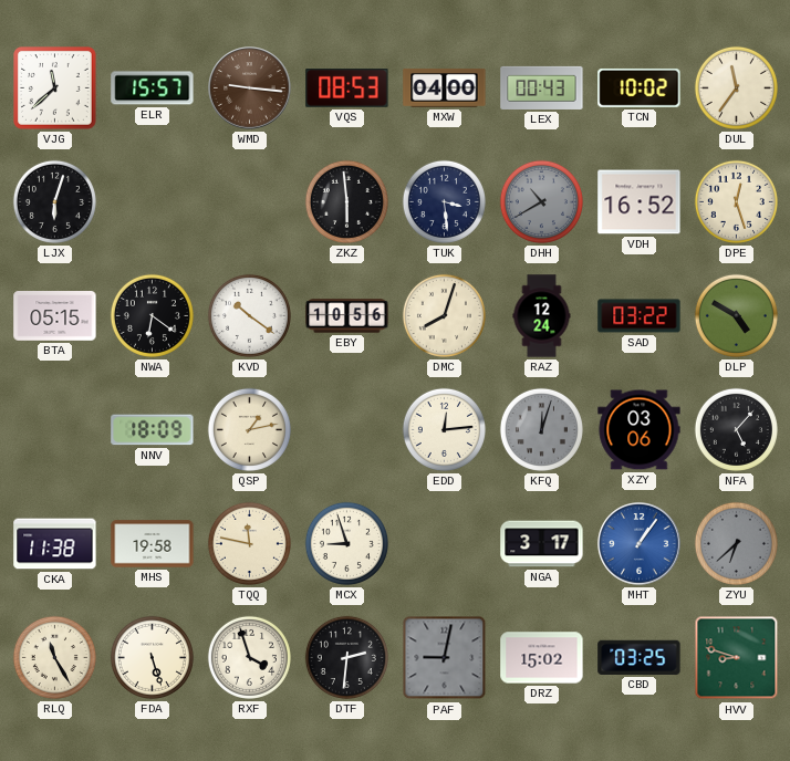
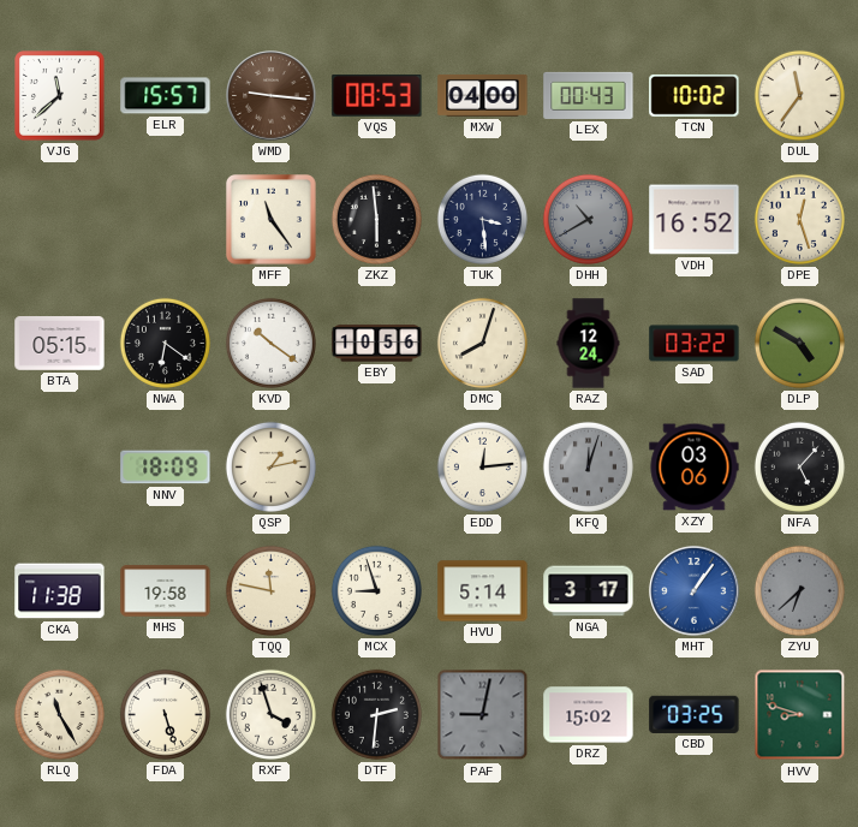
LJX: 6:03 -> none
MFF: none -> 11:24
HVU: none -> 5:14
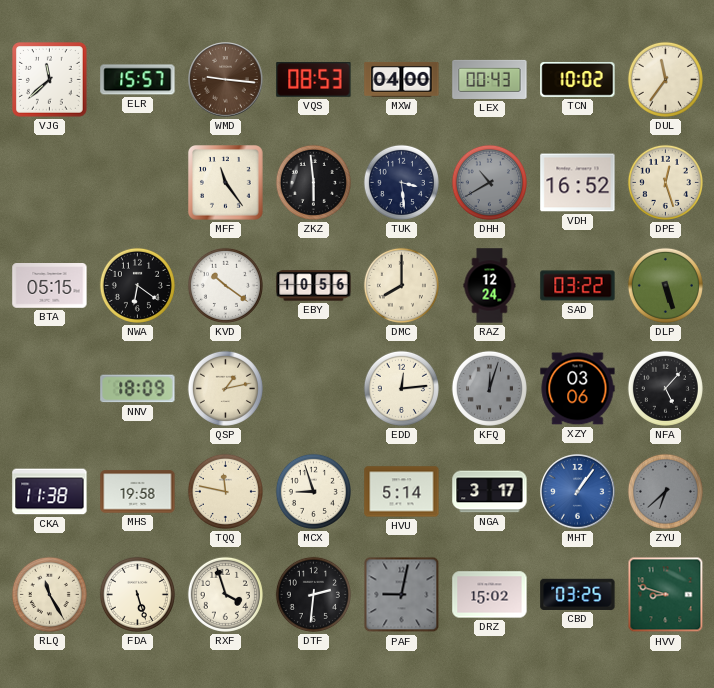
DMC: 8:03 -> 8:00
DLP: 4:50 -> 5:27
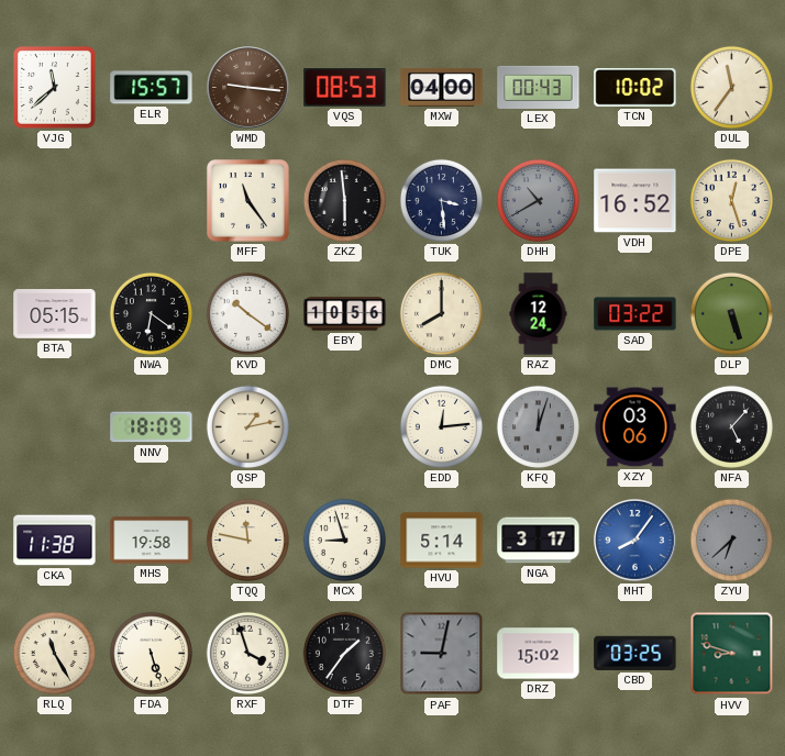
MHT: 1:06 -> 8:06
DTF: 2:31 -> 1:36
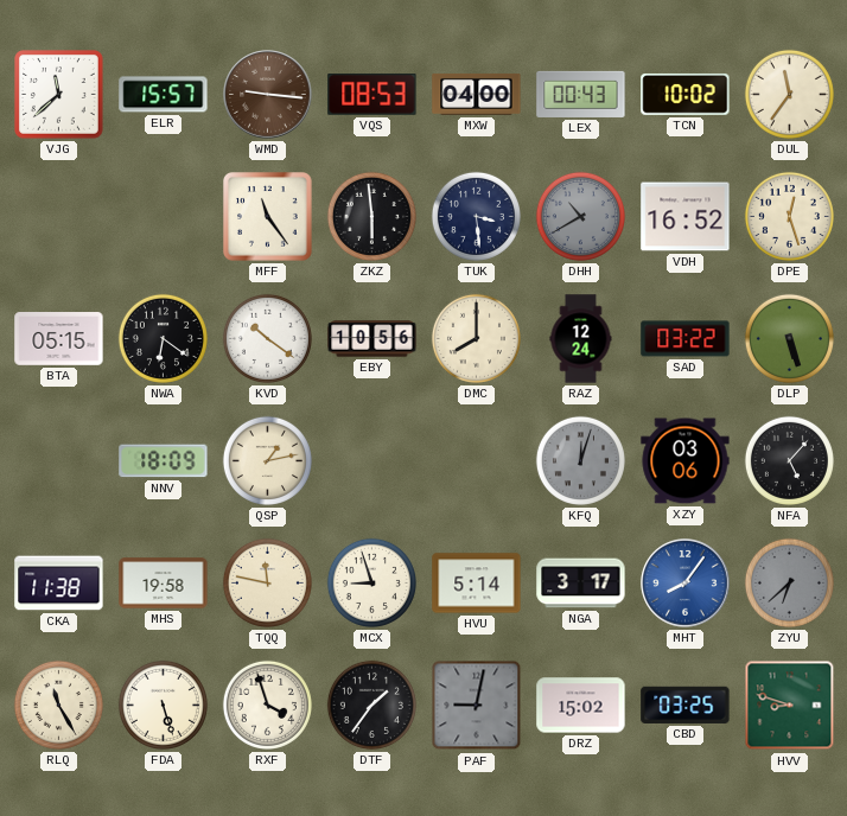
EDD: 12:14 -> none
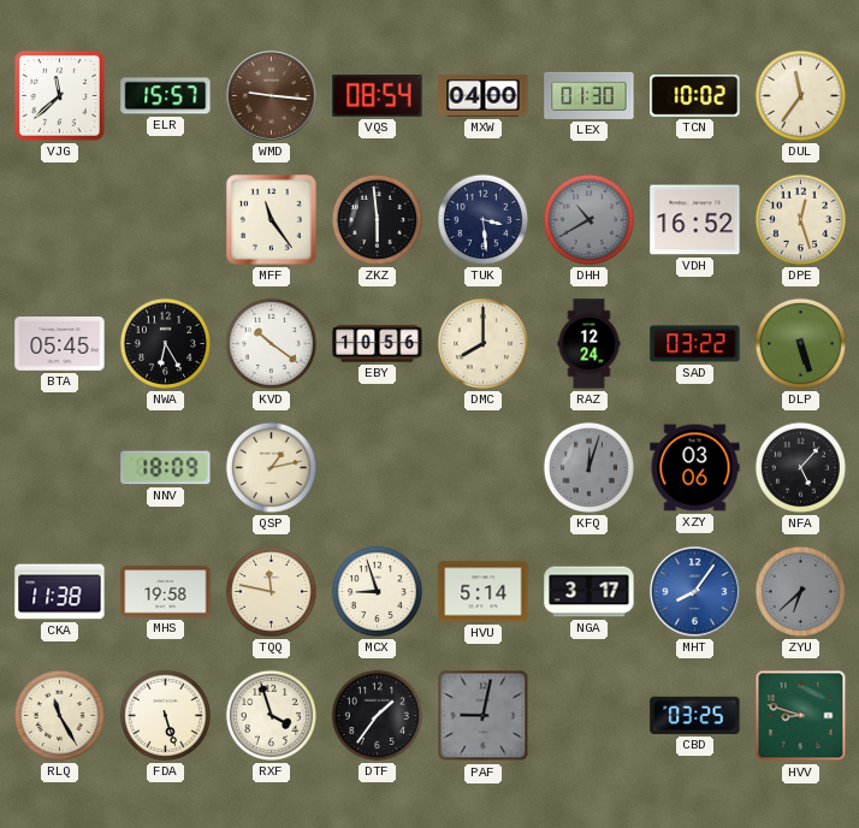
VQS: 08:53 -> 08:54
LEX: 00:43 -> 01:30
BTA: 05:15 -> 05:45
NWA: 6:21 -> 6:25
DRZ: 15:02 -> none
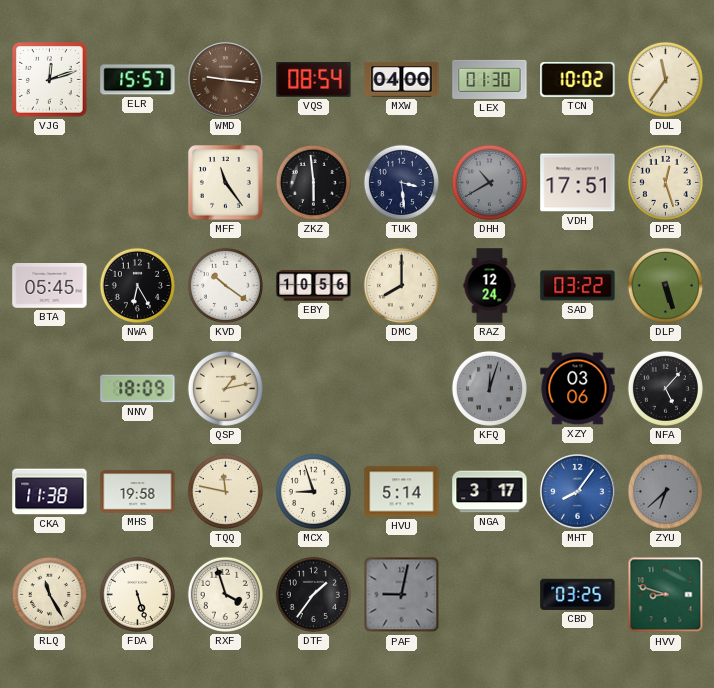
VJG: 11:38 -> 12:12
VDH: 16:52 -> 17:51
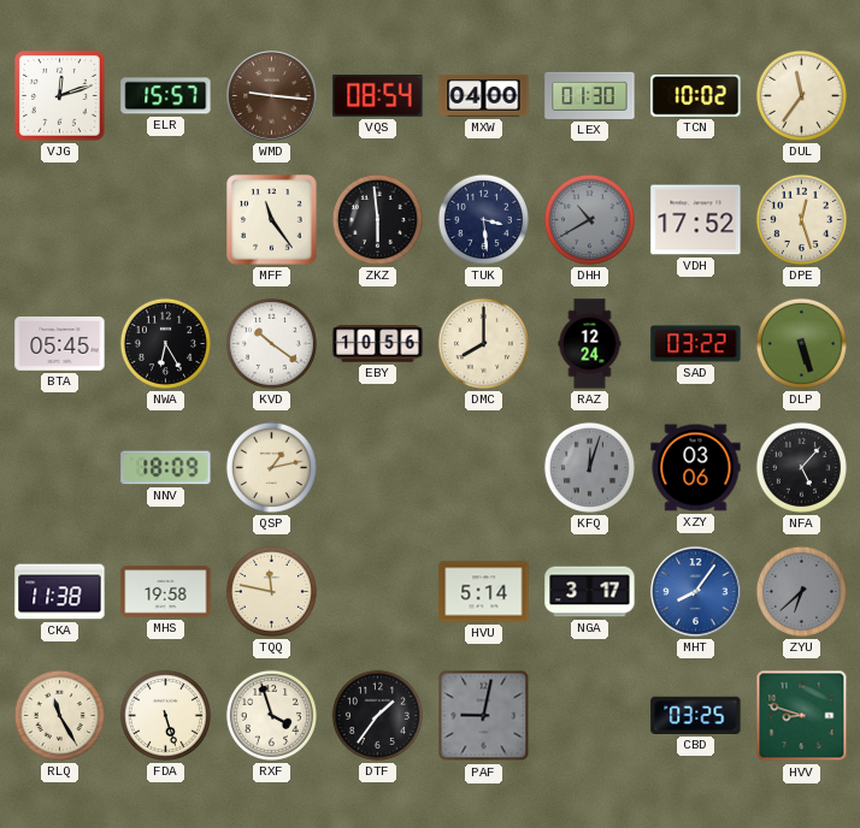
VDH: 17:51 -> 17:52
MCX: 8:57 -> none
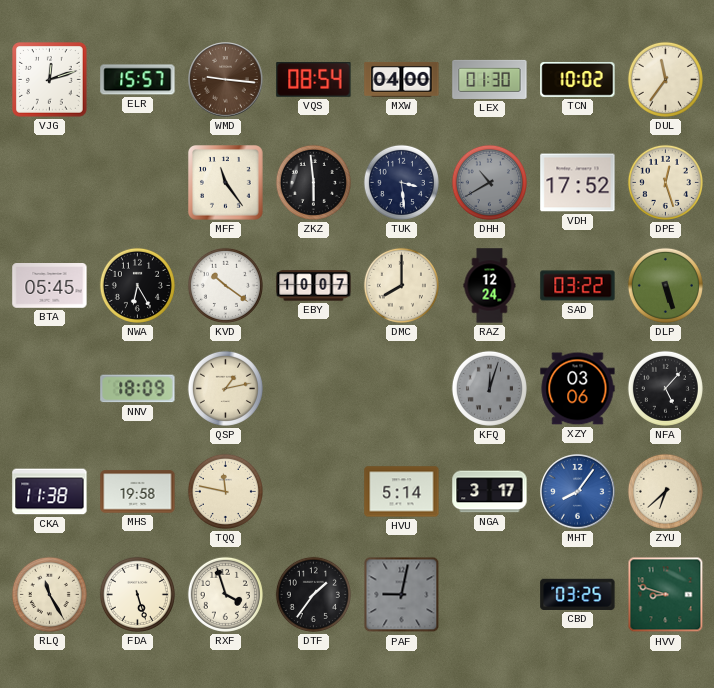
EBY: 10:56 -> 10:07
ZYU dial: grey -> cream
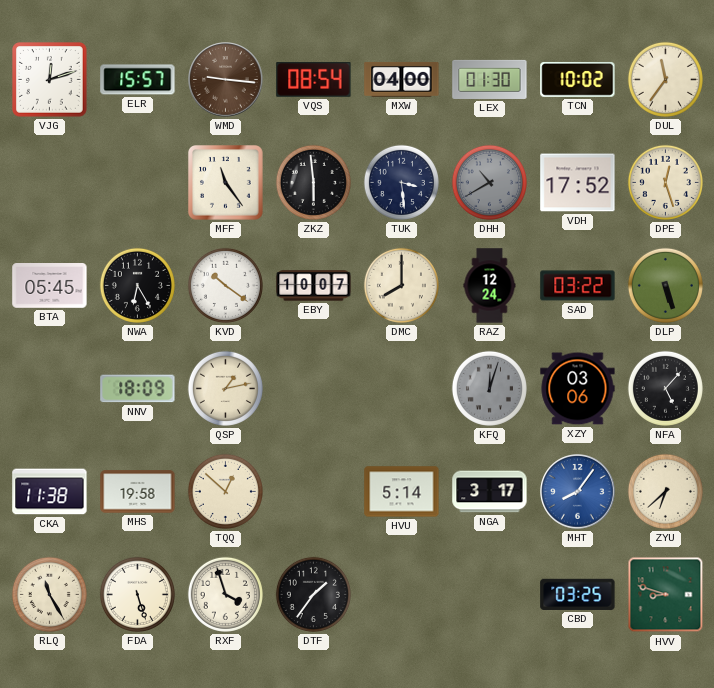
TQQ: 11:47 -> 12:52
PAF: 9:02 -> none
